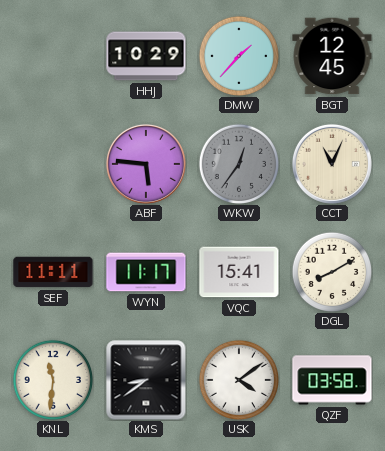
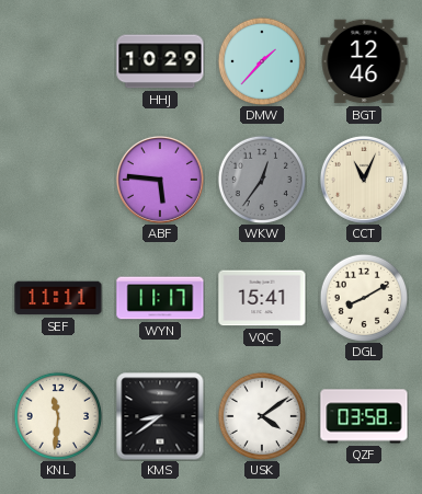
BGT: 12:45 -> 12:46
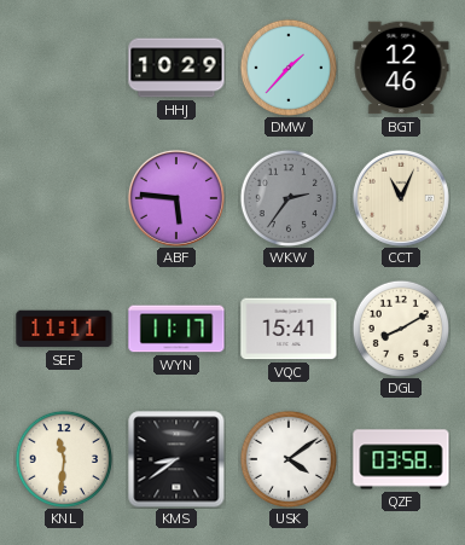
WKW: 12:36 -> 2:36
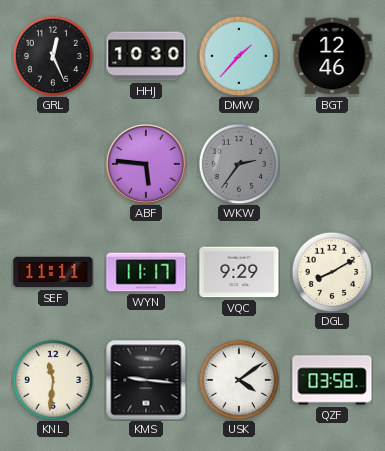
GRL: none -> 12:26
HHJ: 10:29 -> 10:30
CCT: 11:04 -> none
VQC: 15:41 -> 9:29
KMS: 8:39 -> 9:16
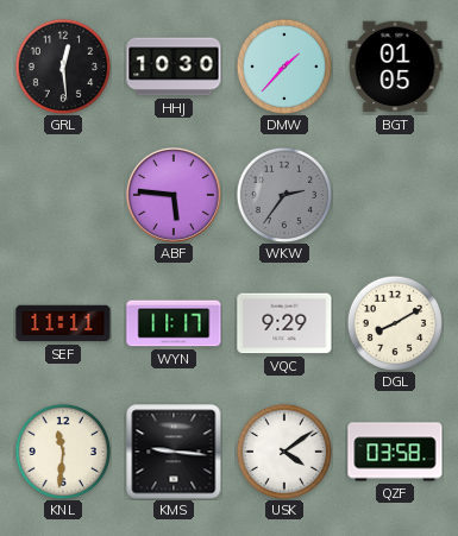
GRL: 12:26 -> 12:29
BGT: 12:46 -> 01:05
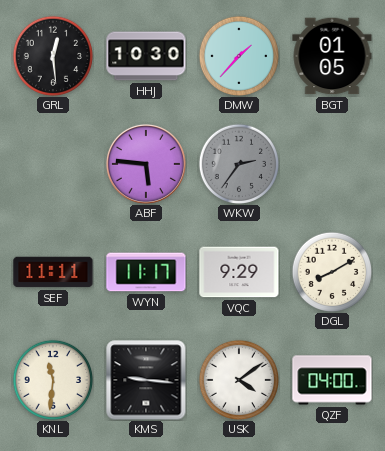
QZF: 03:58 -> 04:00
